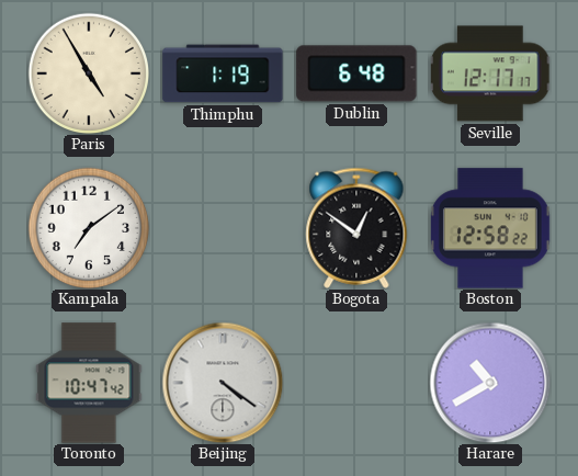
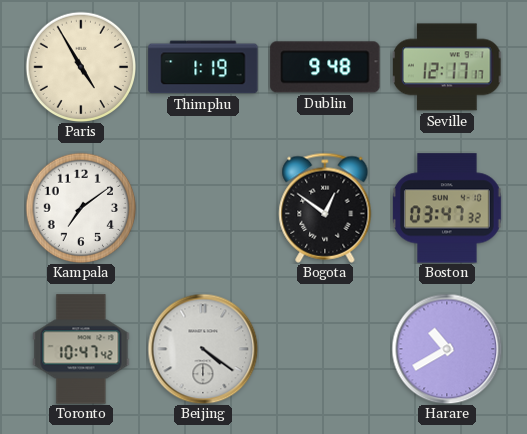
Dublin: 6:48 -> 9:48
Boston: 12:58 -> 03:47
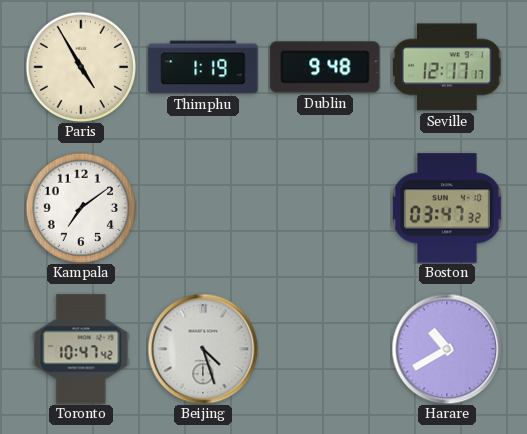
Bogota: 12:51 -> none
Beijing: 4:21 -> 4:27
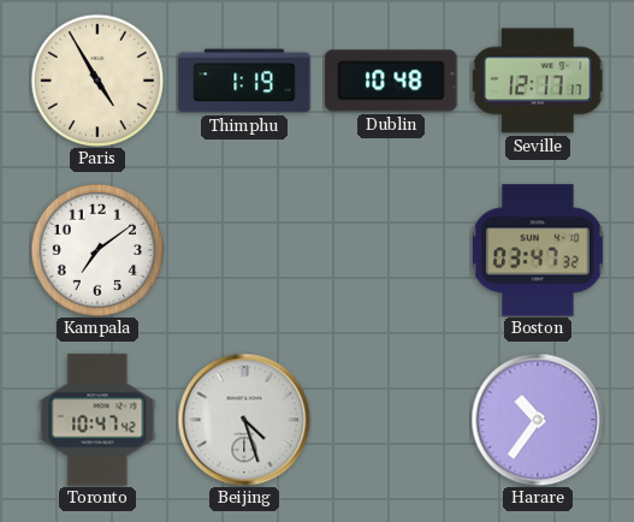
Dublin: 9:48 -> 10:48
Harare: 10:40 -> 10:36
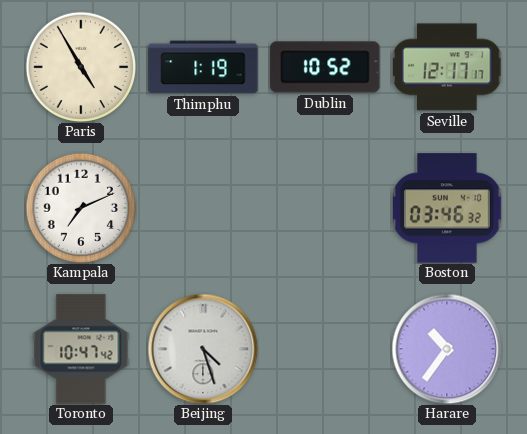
Dublin: 10:48 -> 10:52
Kampala: 7:09 -> 7:11
Boston: 03:47 -> 03:46
